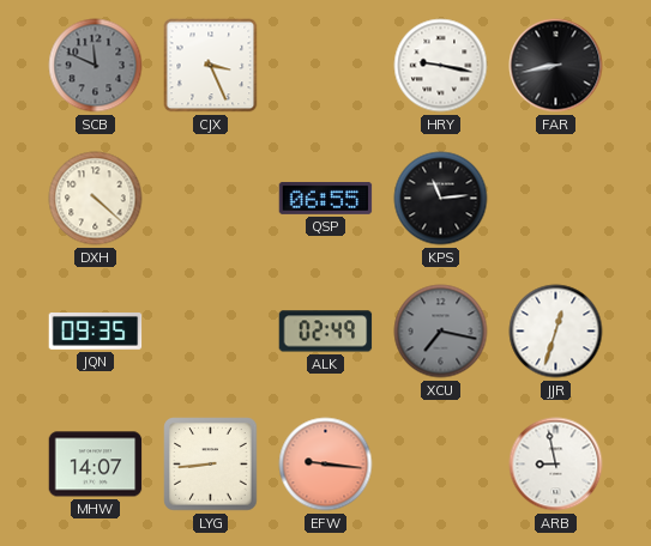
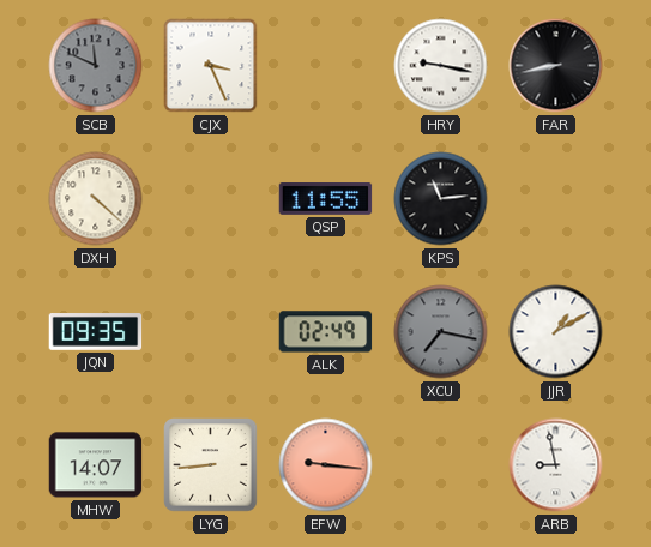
QSP: 06:55 -> 11:55
JJR: 12:33 -> 1:10
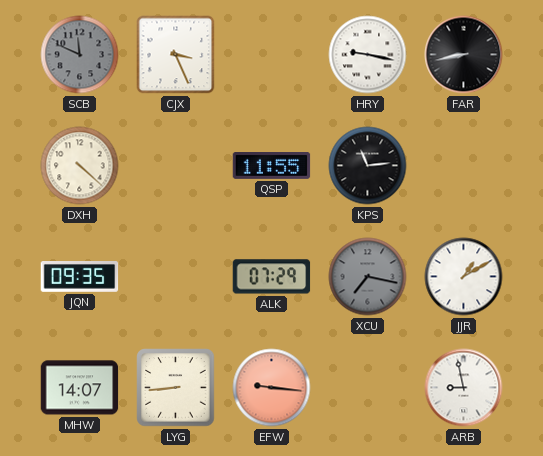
ALK: 02:49 -> 07:29
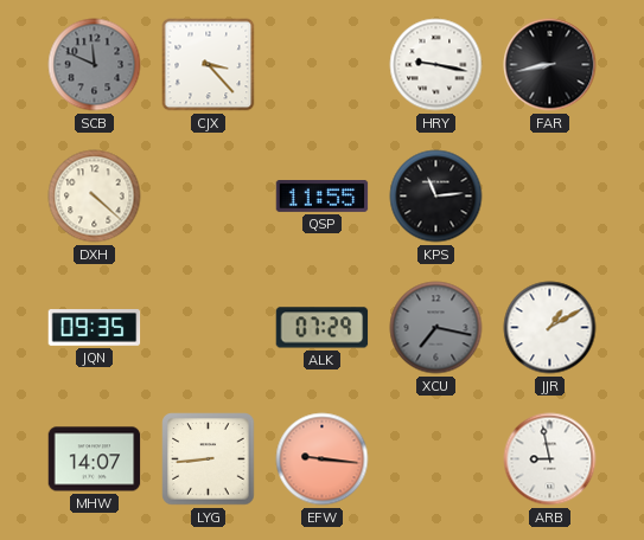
CJX: 3:26 -> 3:23
